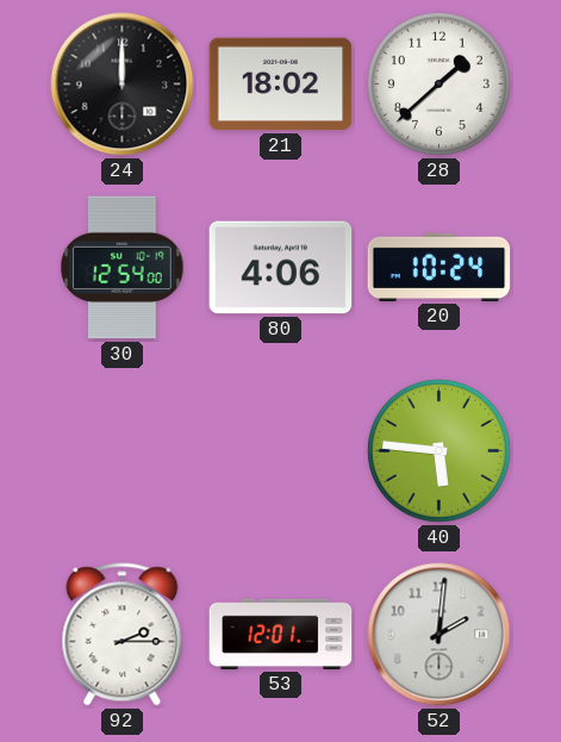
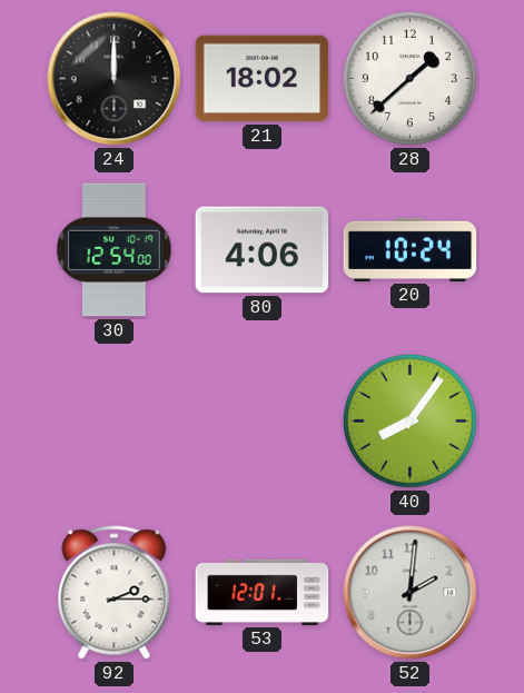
40: 5:46 -> 8:06
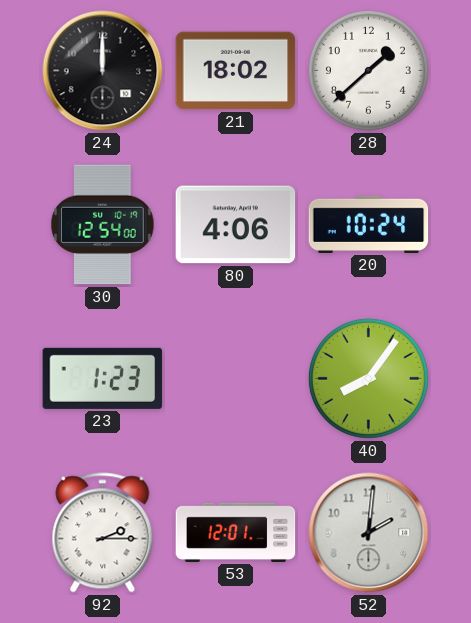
23: none -> 1:23
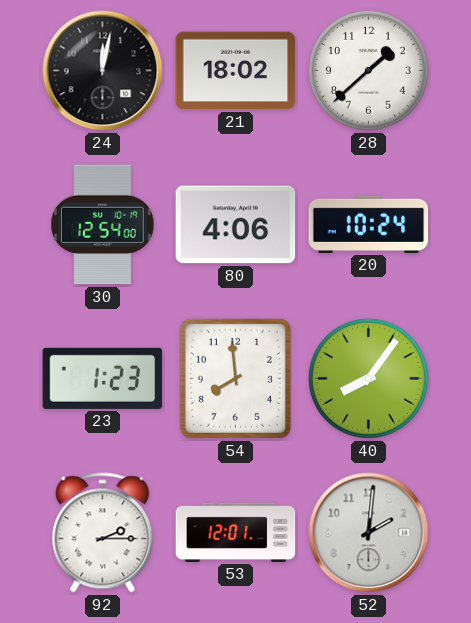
24: 12:00 -> 12:02
54: none -> 7:59
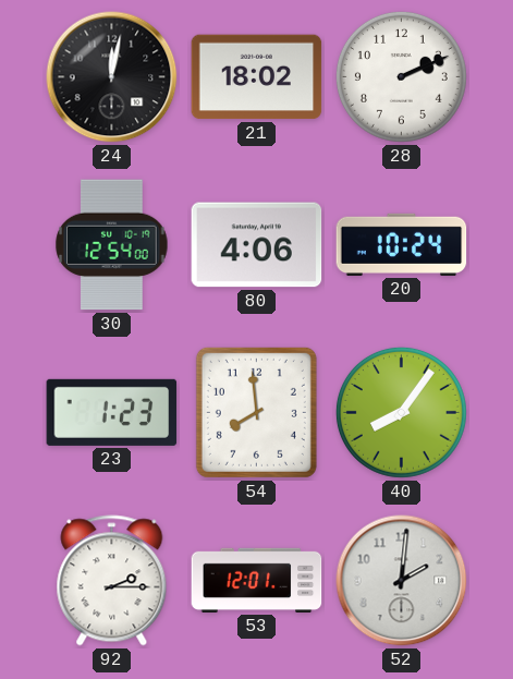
28: 1:38 -> 2:11
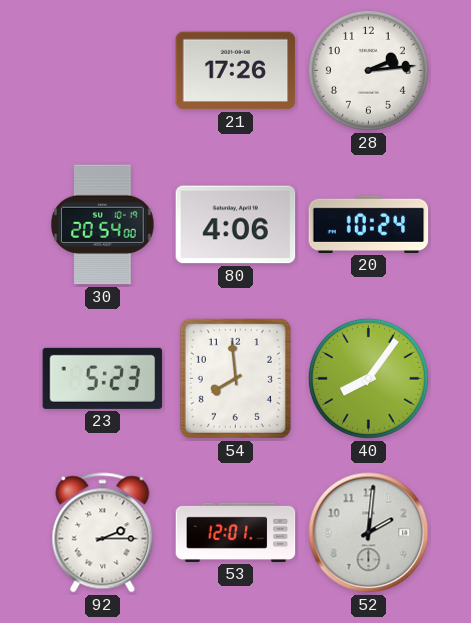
24: 12:02 -> none
21: 18:02 -> 17:26
28: 2:11 -> 2:14
30: 12:54 -> 20:54
23: 1:23 -> 5:23
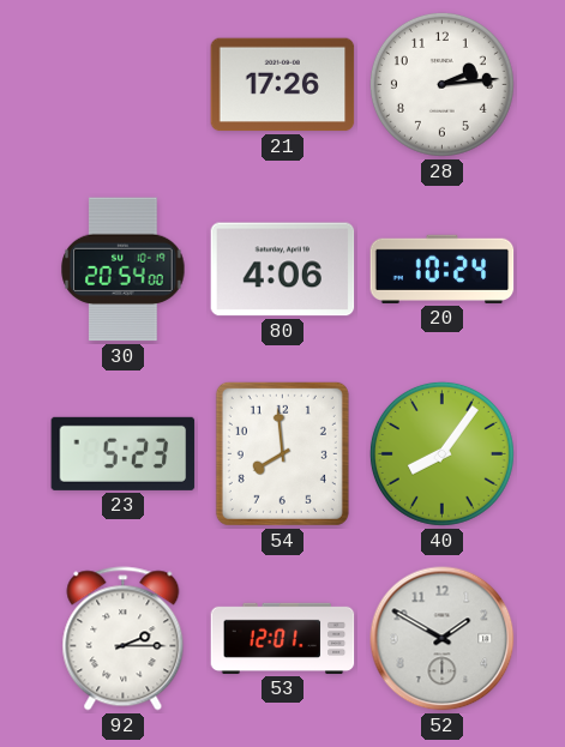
52: 2:01 -> 1:50
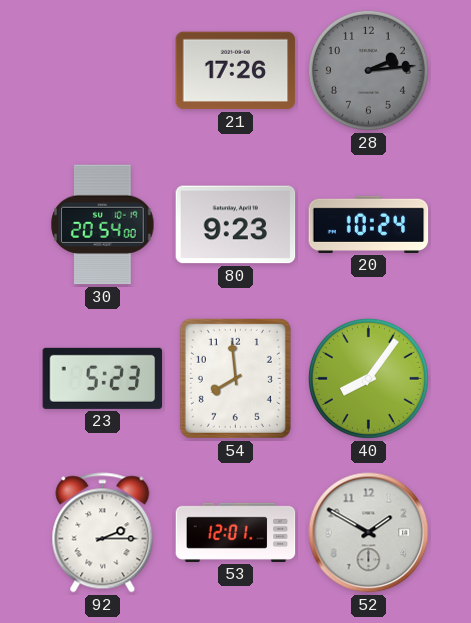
28 dial: white -> grey
80: 4:06 -> 9:23
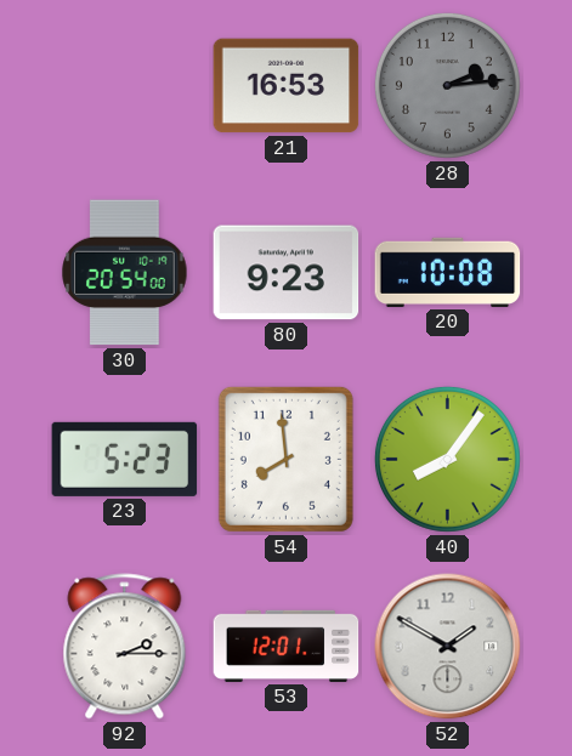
21: 17:26 -> 16:53
20: 10:24 -> 10:08
